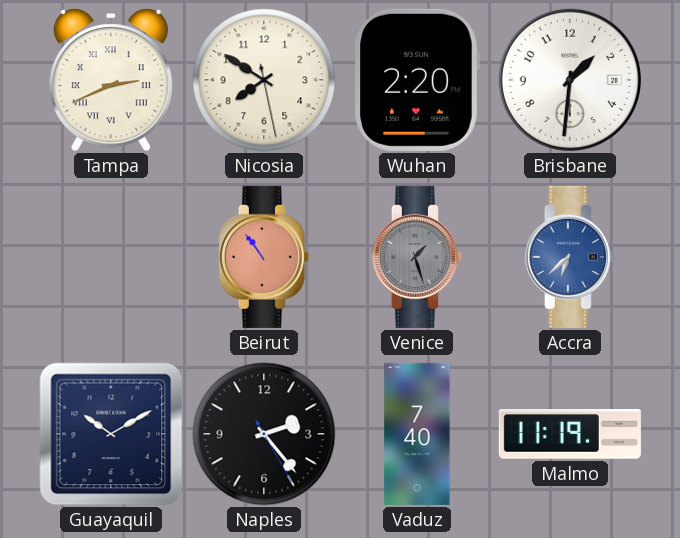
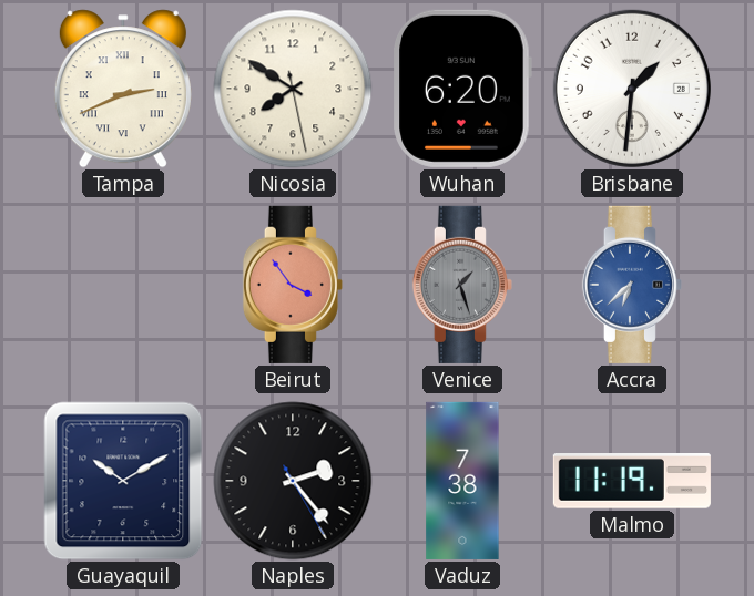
Wuhan: 2:20 -> 6:20
Beirut: 10:54 -> 3:54
Vaduz: 7:40 -> 7:38
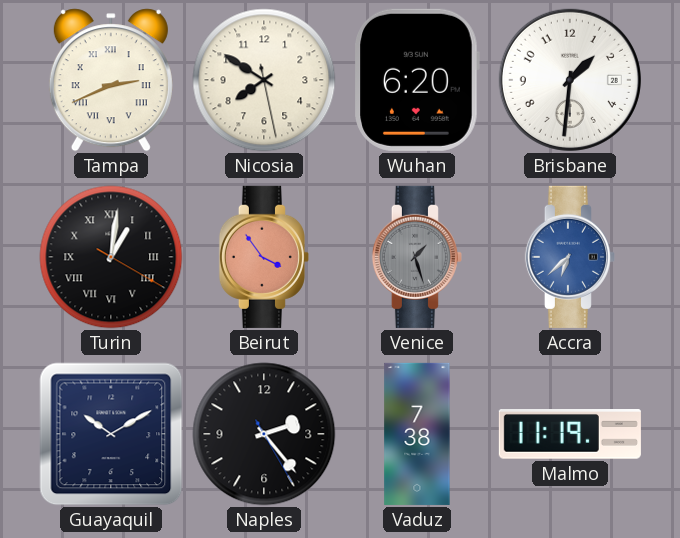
Turin: none -> 1:01
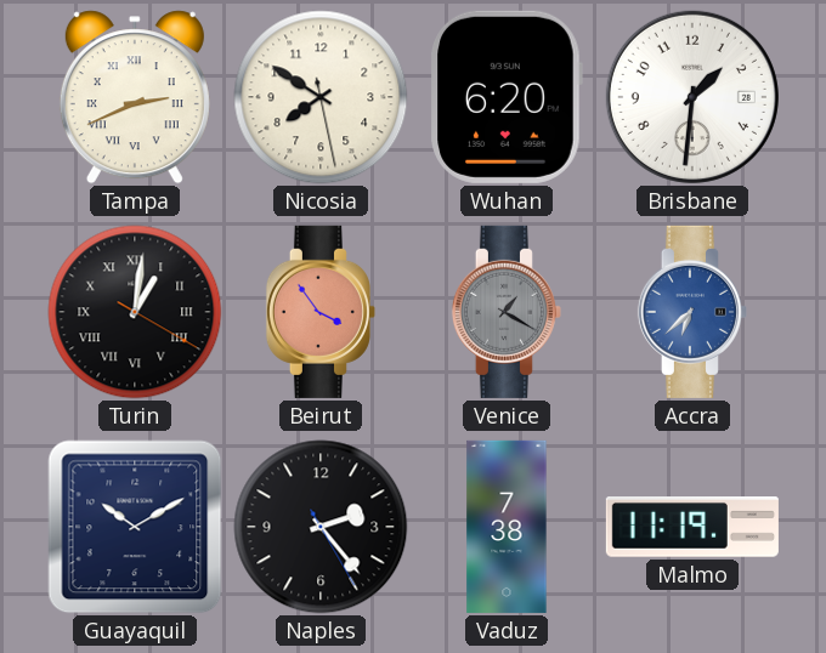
Venice: 1:27 -> 1:20
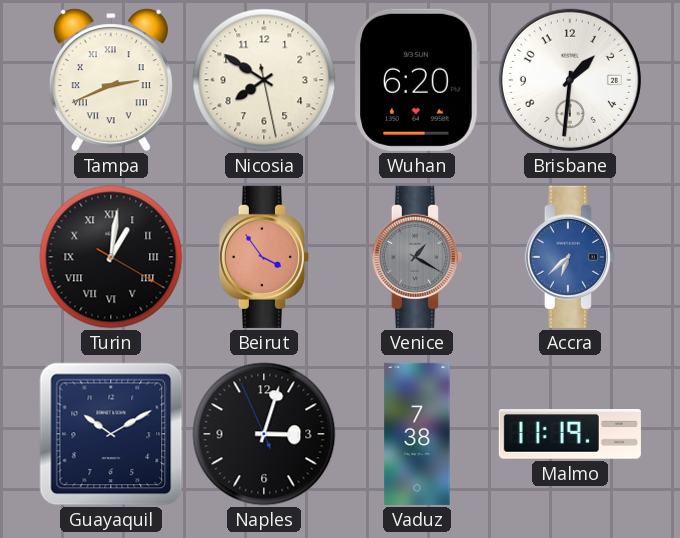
Naples: 2:23 -> 3:02
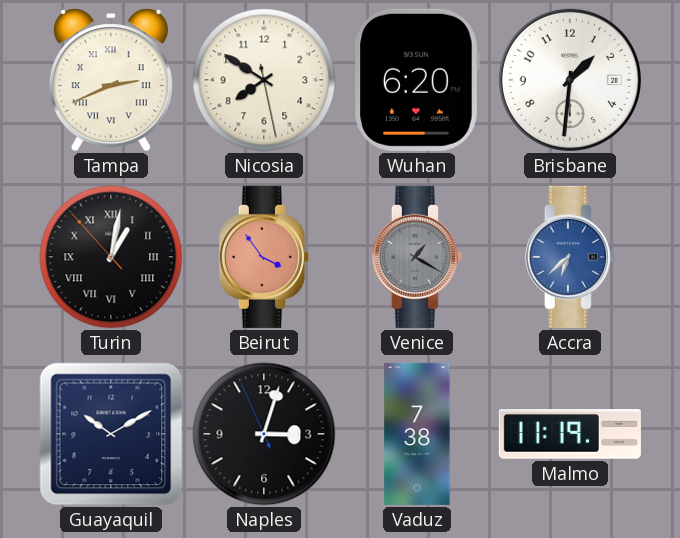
Turin: 1:01:20 -> 1:01:53
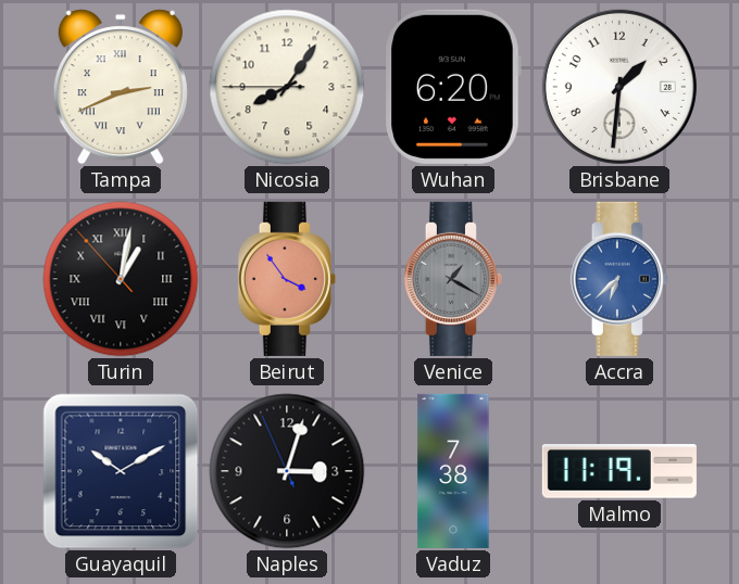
Nicosia: 7:50 -> 8:05
